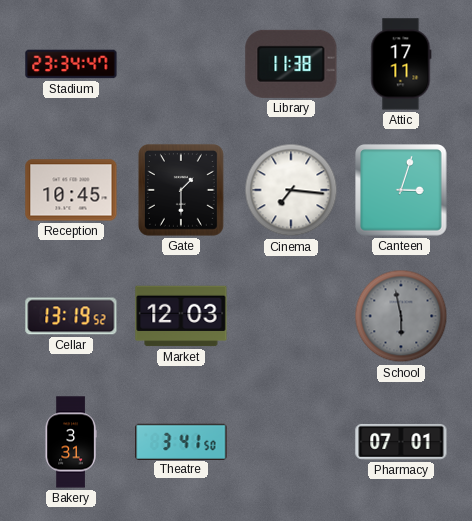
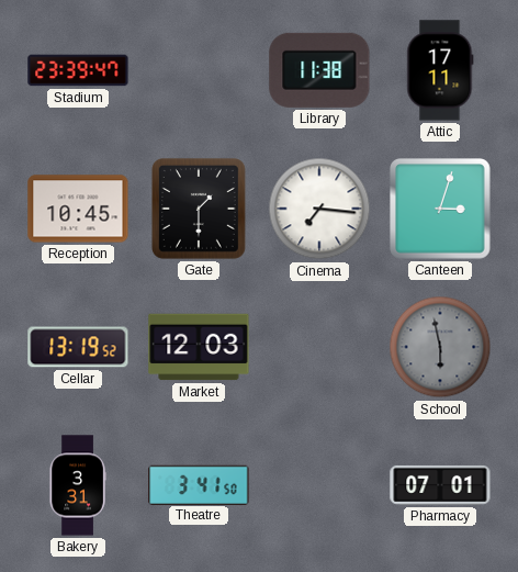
Stadium: 23:34 -> 23:39
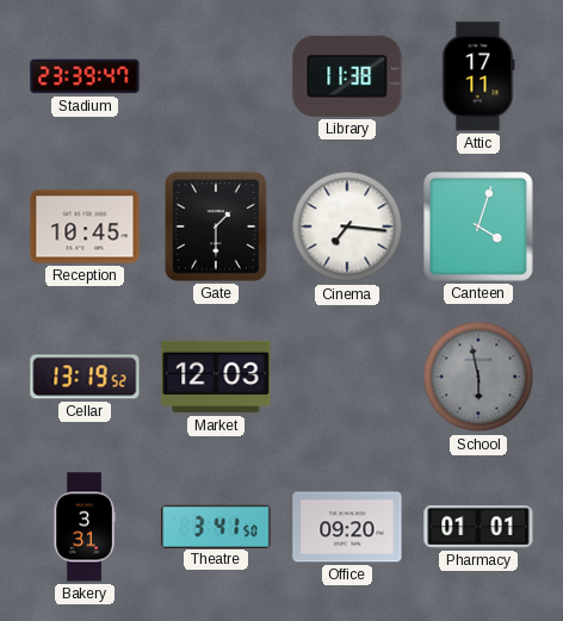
Canteen: 3:03 -> 4:03
Office: none -> 09:20
Pharmacy: 07:01 -> 01:01
